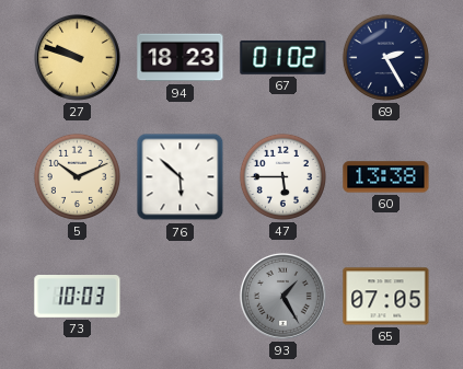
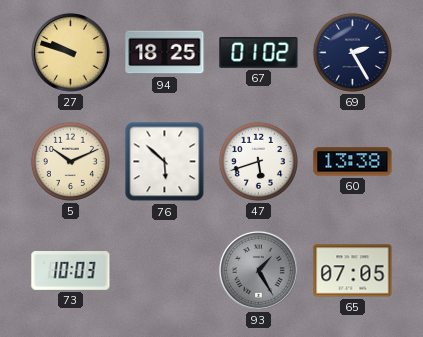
94: 18:23 -> 18:25
47: 5:45 -> 5:42
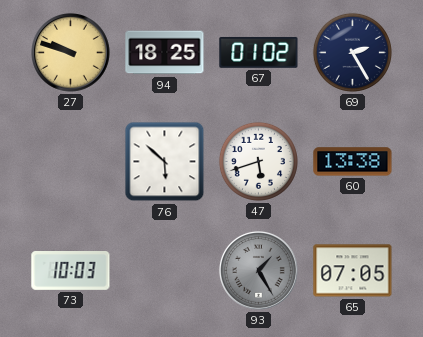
5: 10:11 -> none
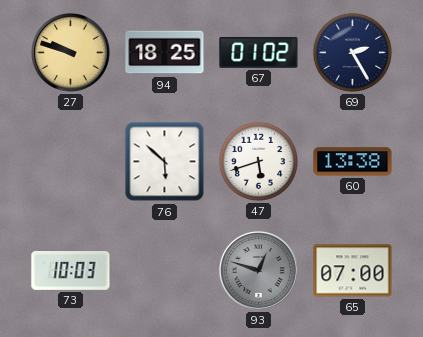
93: 1:25 -> 12:48
65: 07:05 -> 07:00
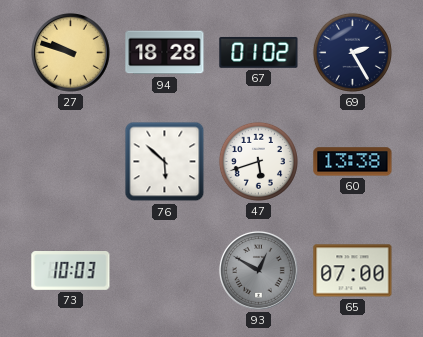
94: 18:25 -> 18:28
93: 12:48 -> 12:50
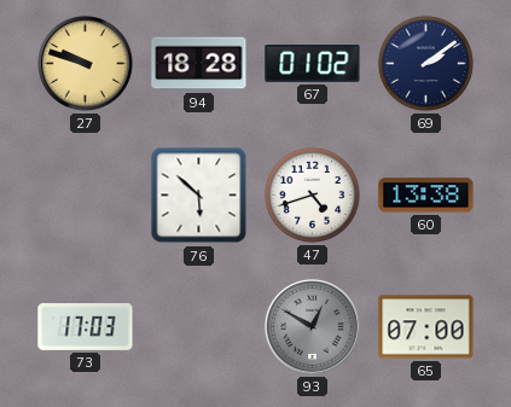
69: 2:25 -> 2:09
47: 5:42 -> 4:42
73: 10:03 -> 17:03
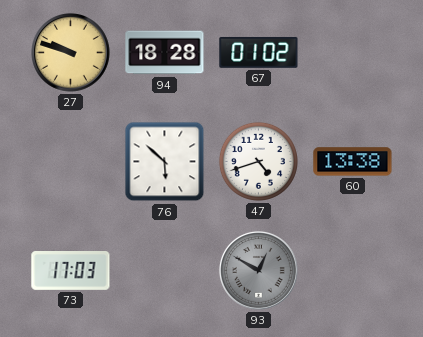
69: 2:09 -> none
65: 07:00 -> none
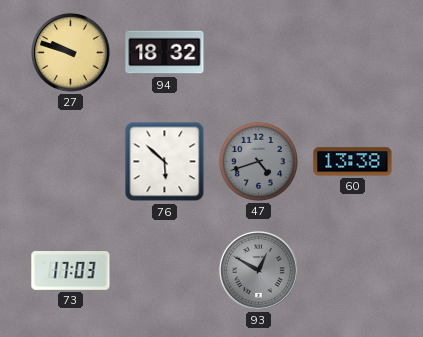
94: 18:28 -> 18:32
67: 01:02 -> none
47 dial: white -> grey
